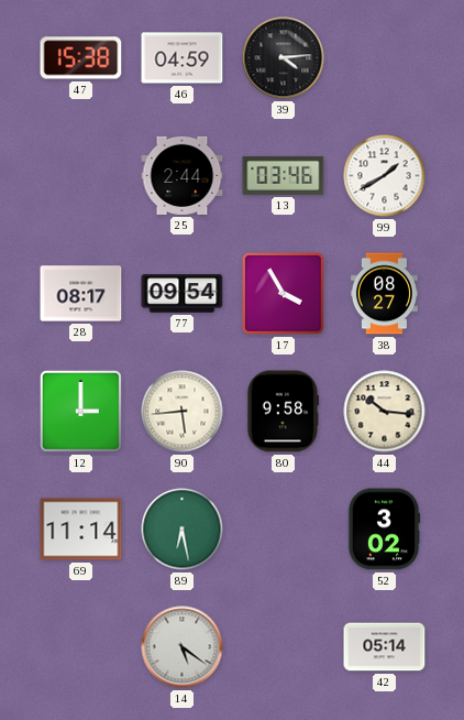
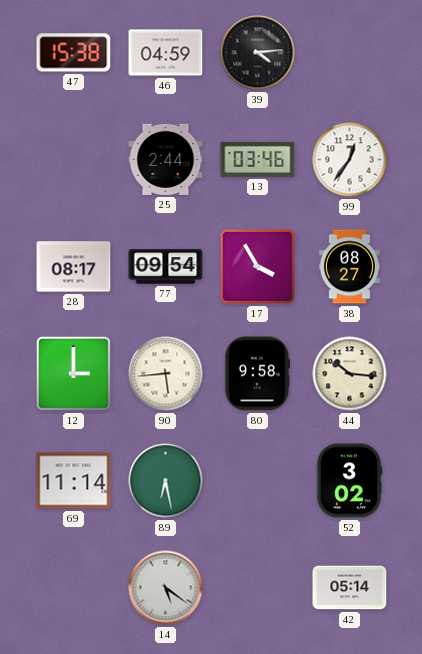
99: 1:40 -> 12:36
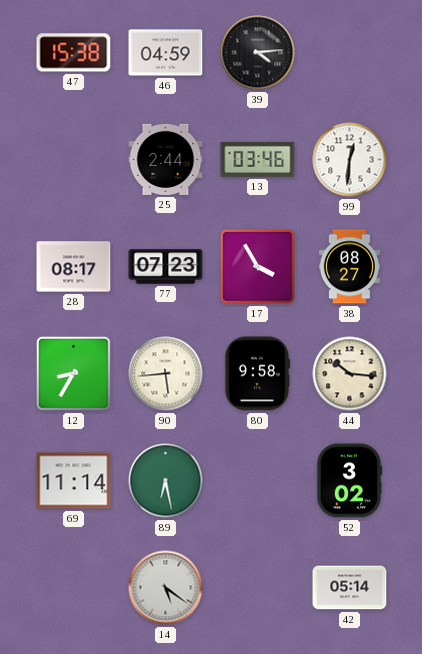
99: 12:36 -> 12:31
77: 09:54 -> 07:23
12: 3:00 -> 8:35
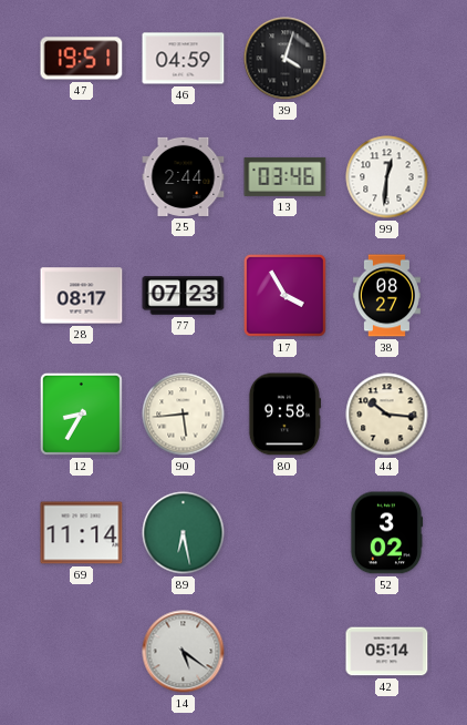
47: 15:38 -> 19:51
39: 4:14 -> 4:03
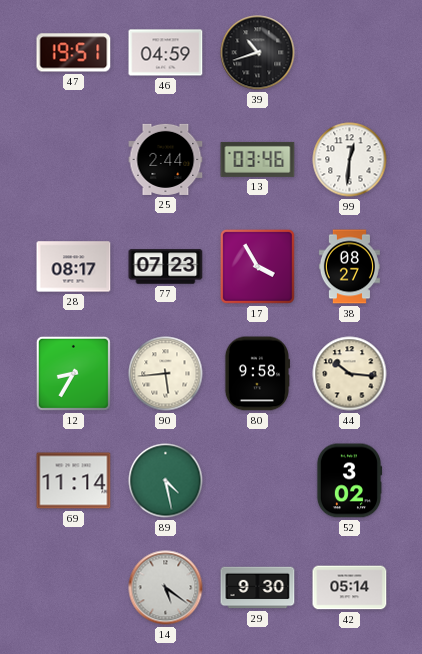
39: 4:03 -> 10:42
89: 6:28 -> 4:28
29: none -> 9:30
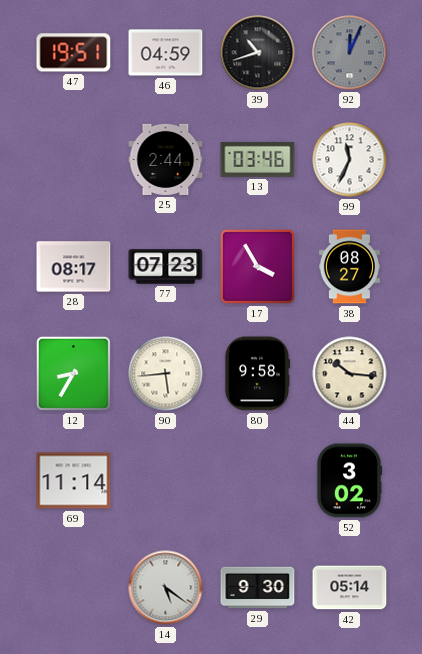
92: none -> 12:04
99: 12:31 -> 11:34
89: 4:28 -> none
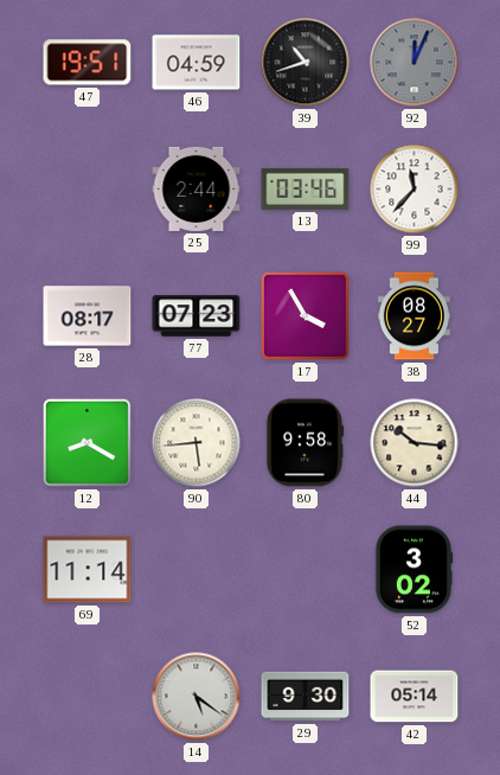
99: 11:34 -> 11:37
12: 8:35 -> 8:20
